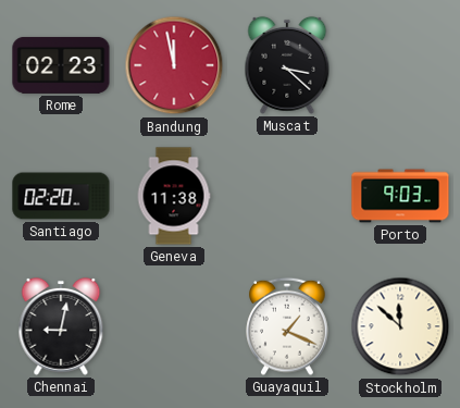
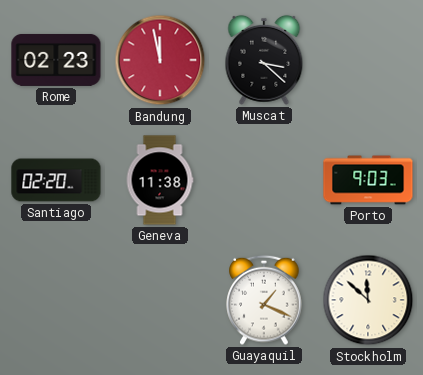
Chennai: 9:02 -> none
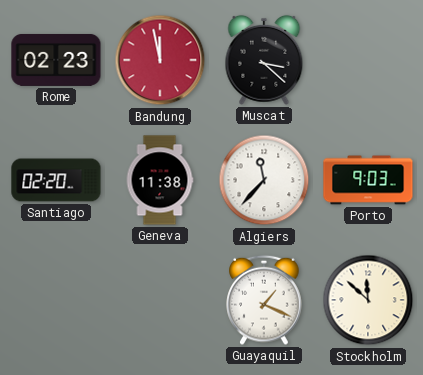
Algiers: none -> 11:37
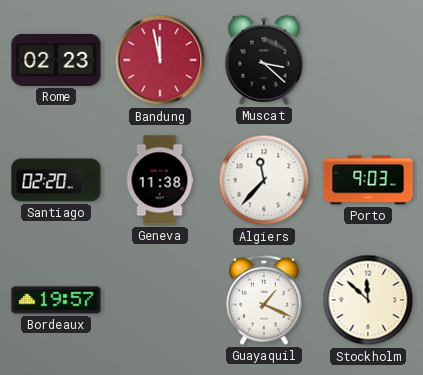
Bordeaux: none -> 19:57
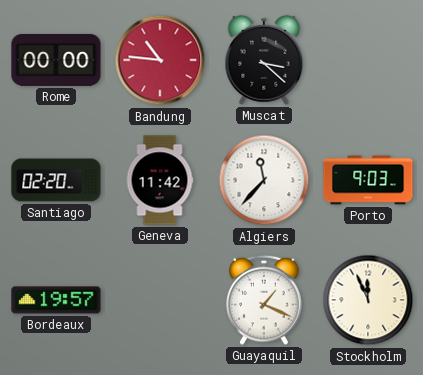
Rome: 02:23 -> 00:00
Bandung: 11:58 -> 10:46
Geneva: 11:38 -> 11:42
Stockholm: 11:52 -> 11:56
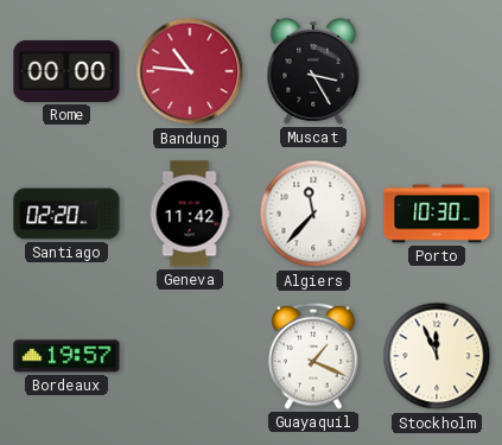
Muscat: 3:22 -> 3:25
Porto: 9:03 -> 10:30
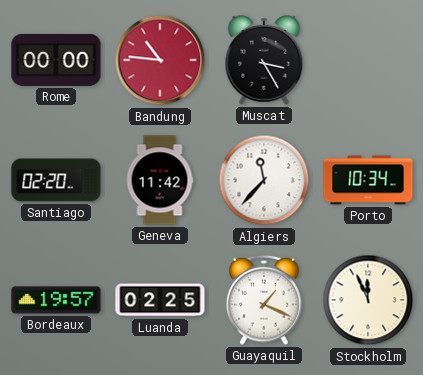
Porto: 10:30 -> 10:34
Luanda: none -> 02:25
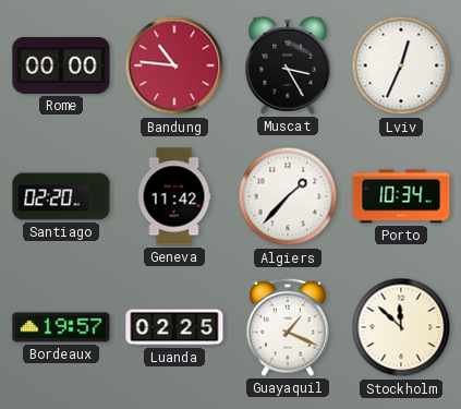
Lviv: none -> 12:34
Algiers: 11:37 -> 1:37
Stockholm: 11:56 -> 11:52
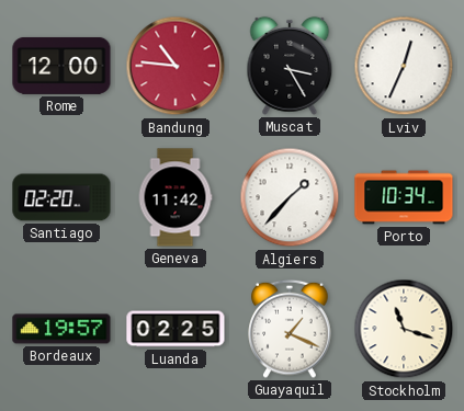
Rome: 00:00 -> 12:00
Stockholm: 11:52 -> 11:18
